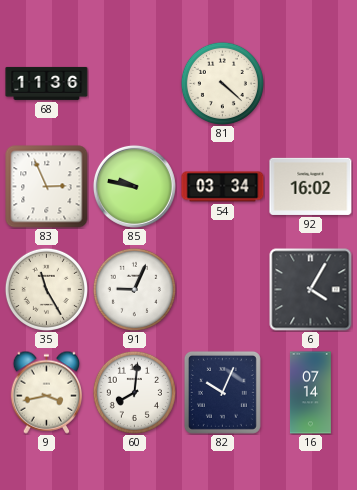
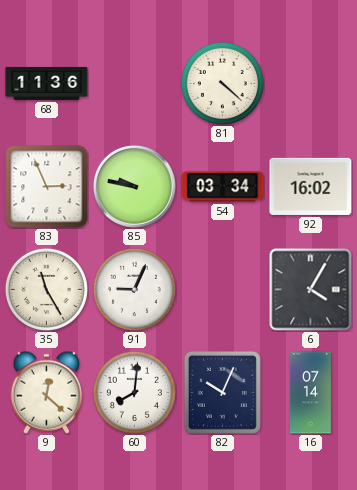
9: 3:43 -> 12:22
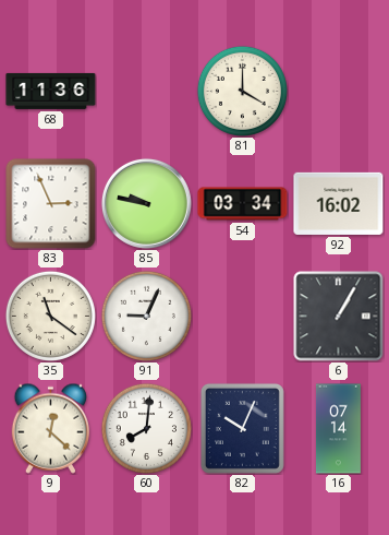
81: 4:22 -> 4:00
35: 11:25 -> 11:21
6: 4:05 -> 1:05
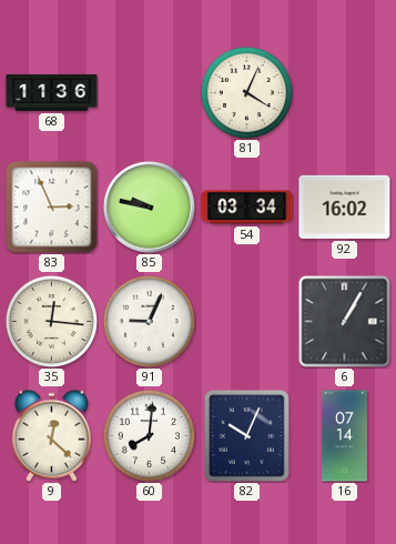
81: 4:00 -> 4:04
35: 11:21 -> 12:16
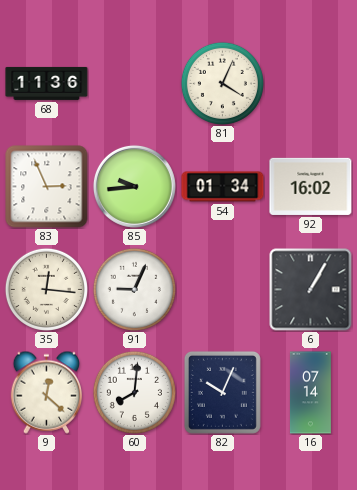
85: 9:47 -> 9:44
54: 03:34 -> 01:34
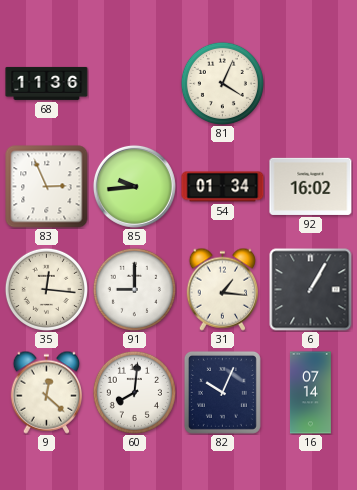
91: 9:04 -> 9:00
31: none -> 1:16
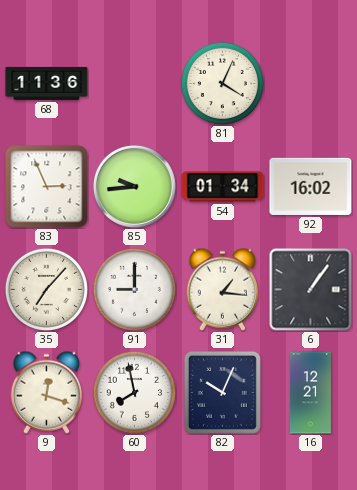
35: 12:16 -> 7:07
6: 1:05 -> 1:06
9: 12:22 -> 12:18
60: 8:01 -> 7:58
16: 07:14 -> 12:21
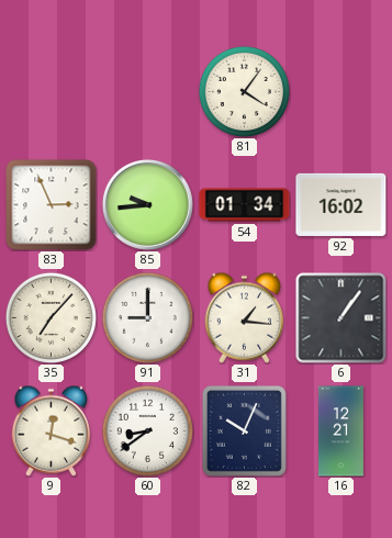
68: 11:36 -> none
81: 4:04 -> 4:06
60: 7:58 -> 8:39
